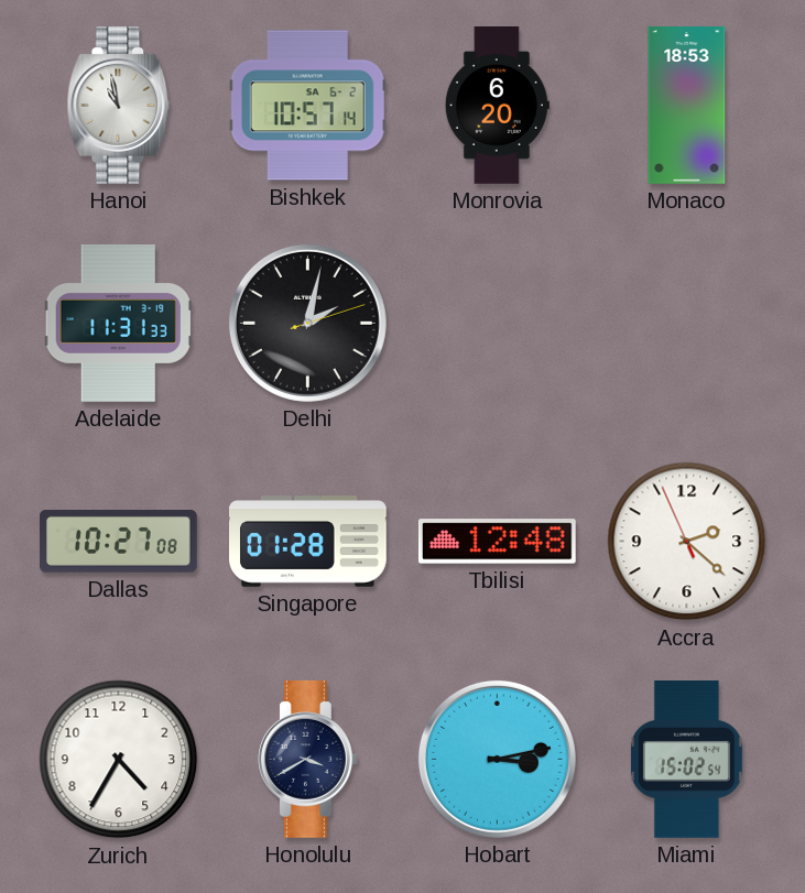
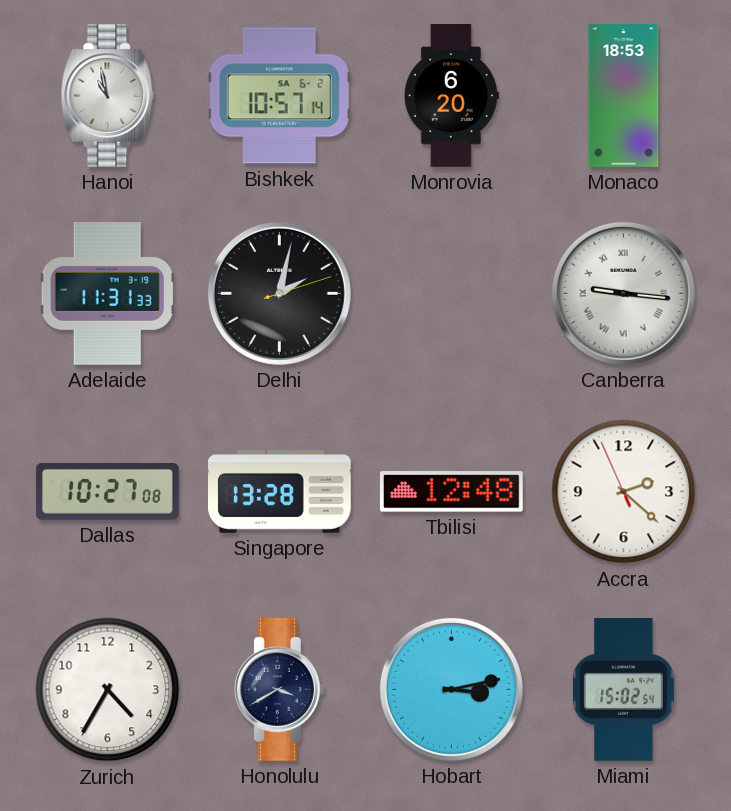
Canberra: none -> 9:16
Singapore: 01:28 -> 13:28
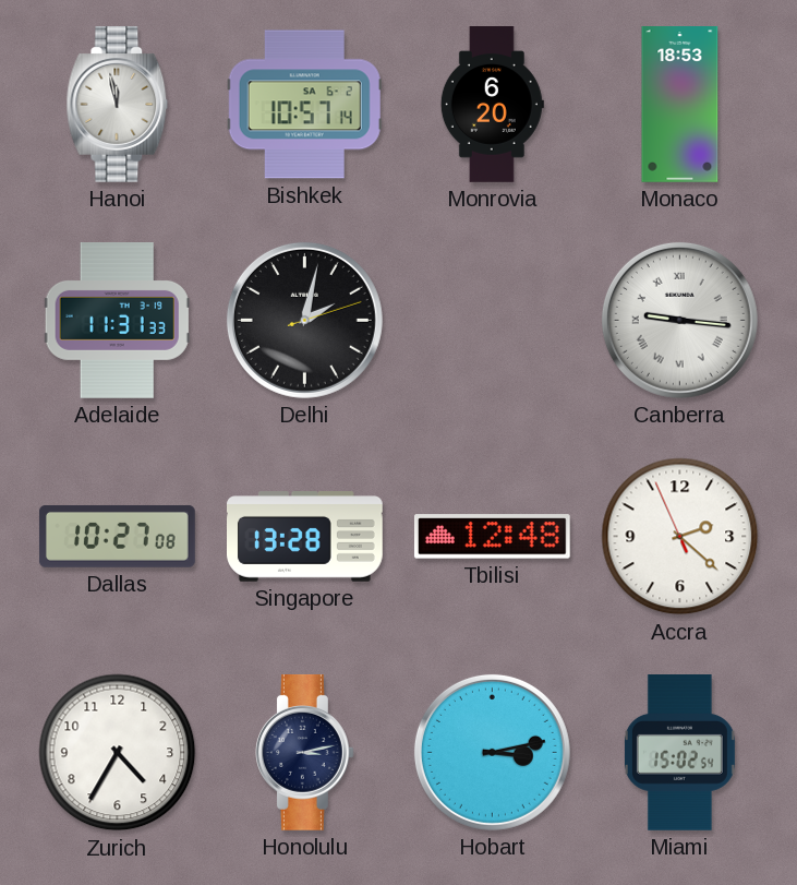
Hanoi: 10:58 -> 11:58
Honolulu: 3:40 -> 3:13
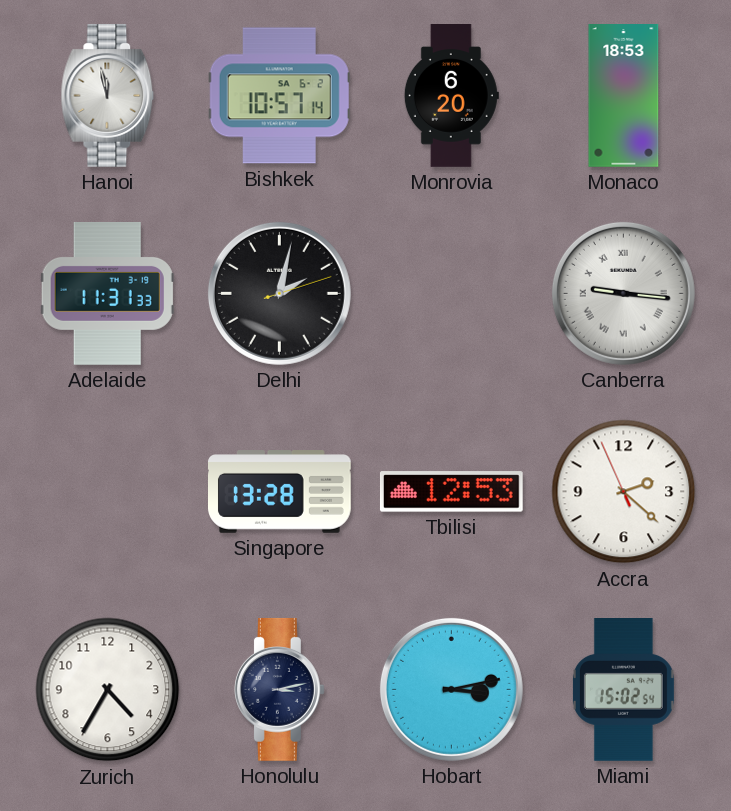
Dallas: 10:27 -> none
Tbilisi: 12:48 -> 12:53
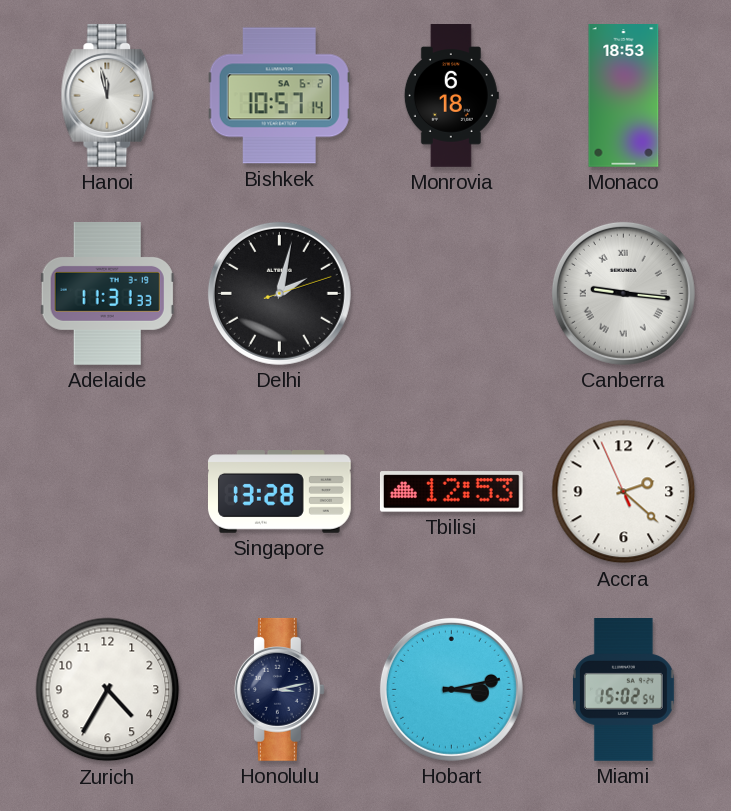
Monrovia: 6:20 -> 6:18
